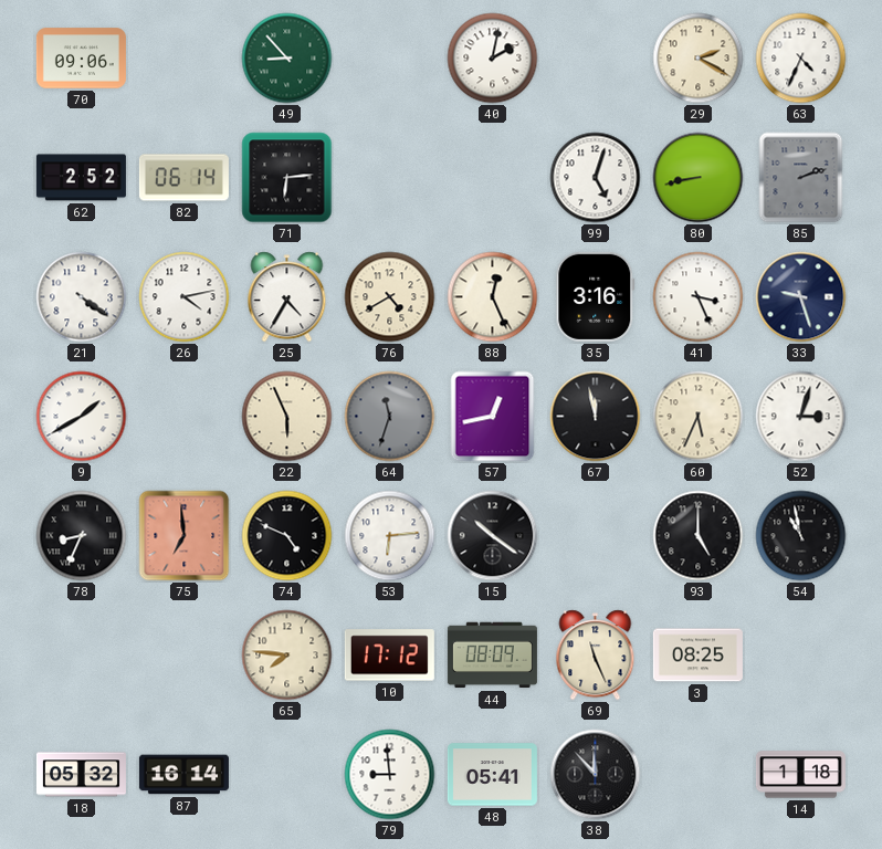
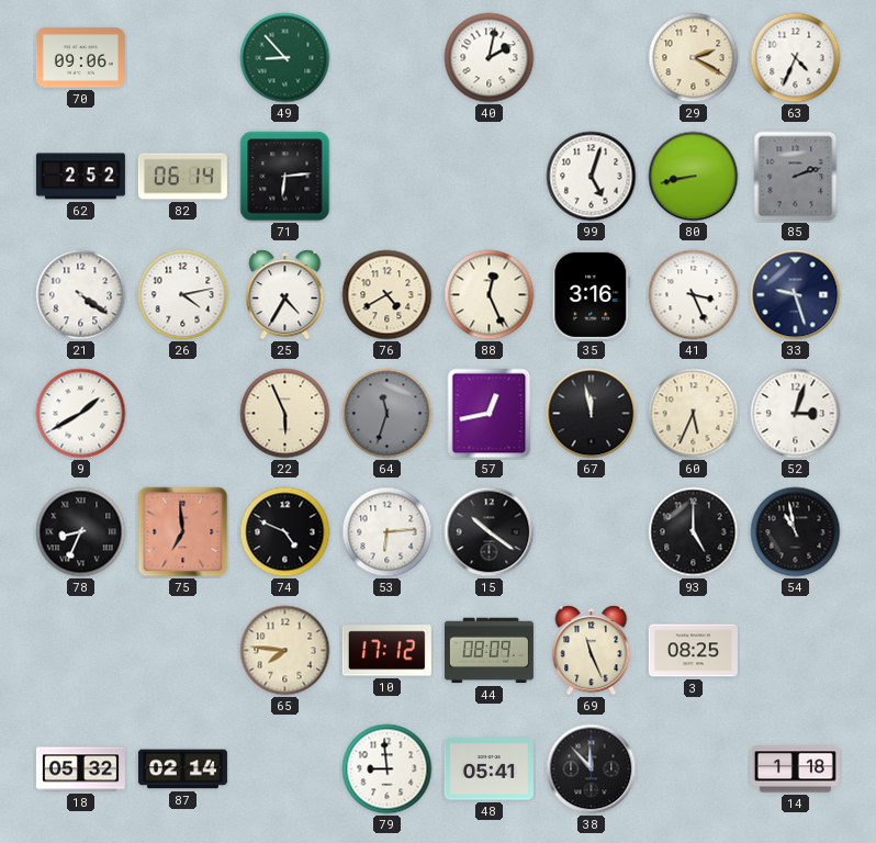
87: 16:14 -> 02:14
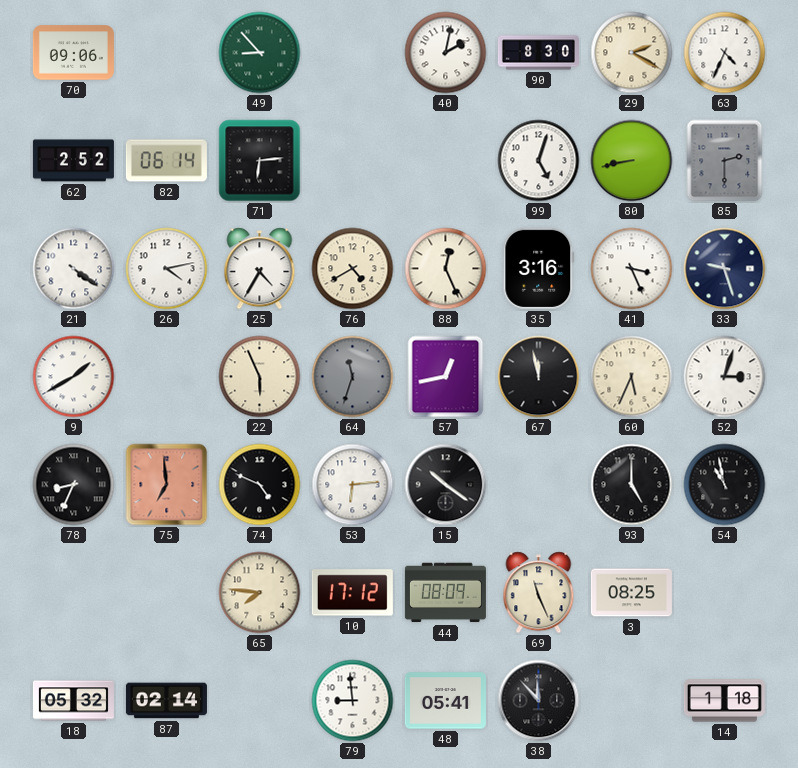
90: none -> 8:30
85: 2:12 -> 2:30
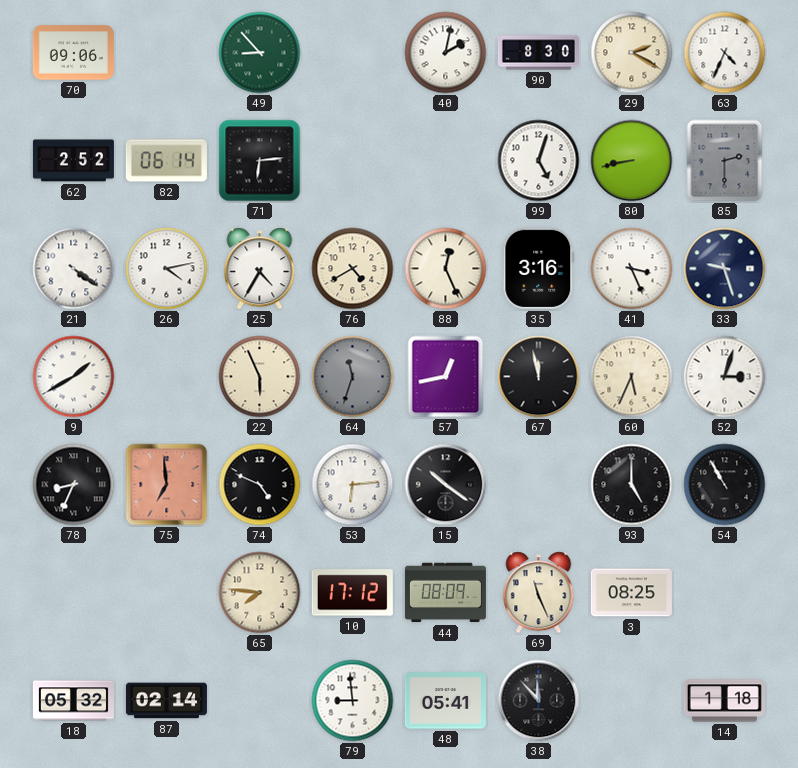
54: 10:58 -> 10:55
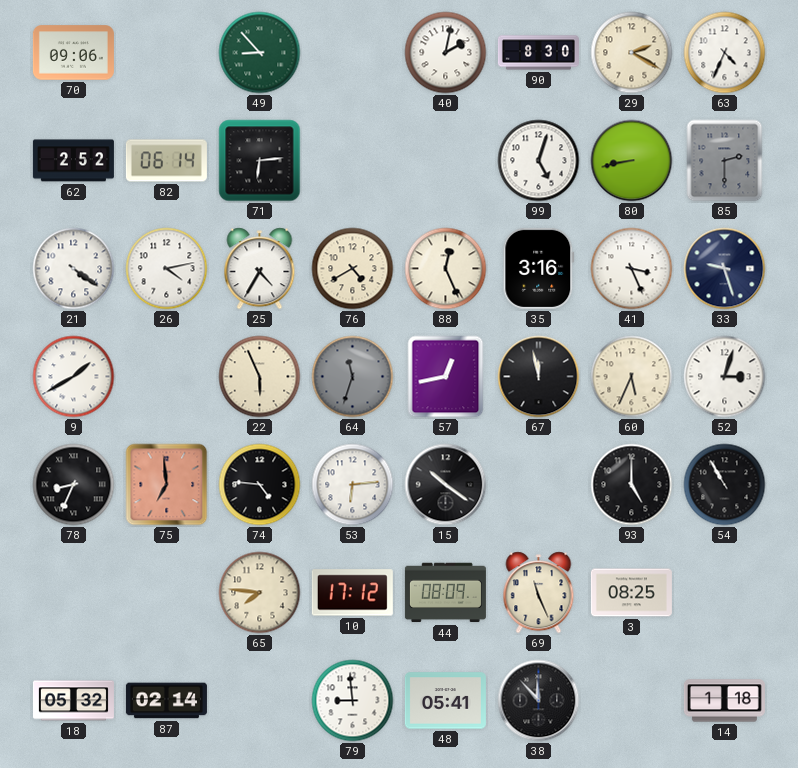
74: 4:49 -> 4:46
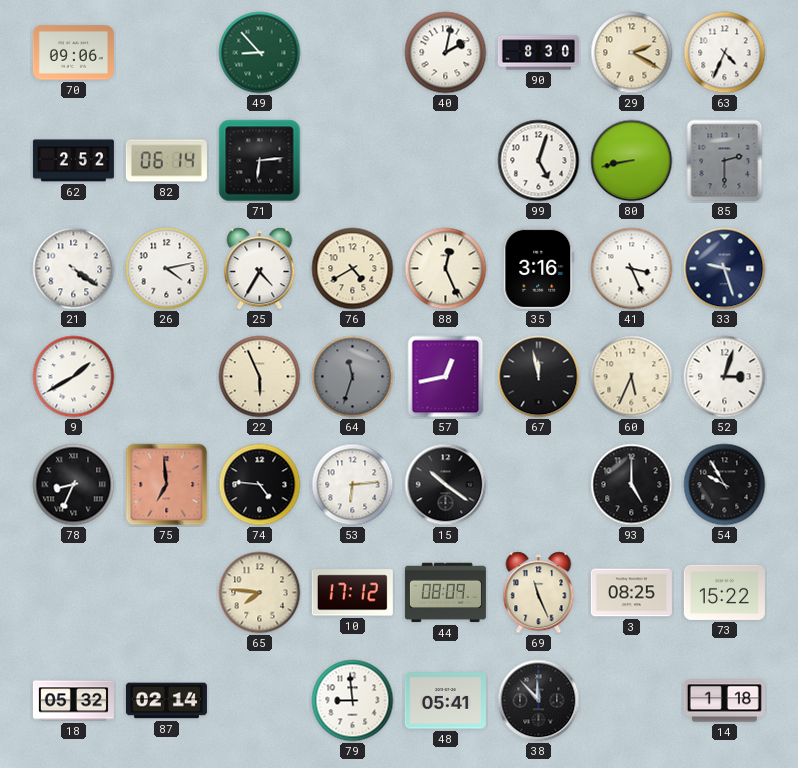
54: 10:55 -> 9:55
73: none -> 15:22
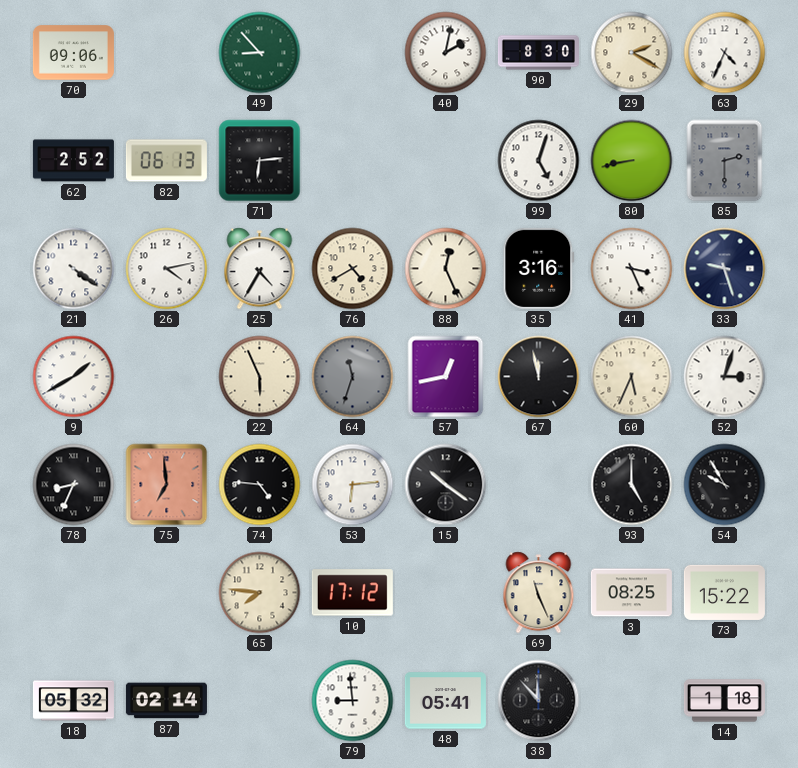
82: 06:14 -> 06:13
44: 08:09 -> none
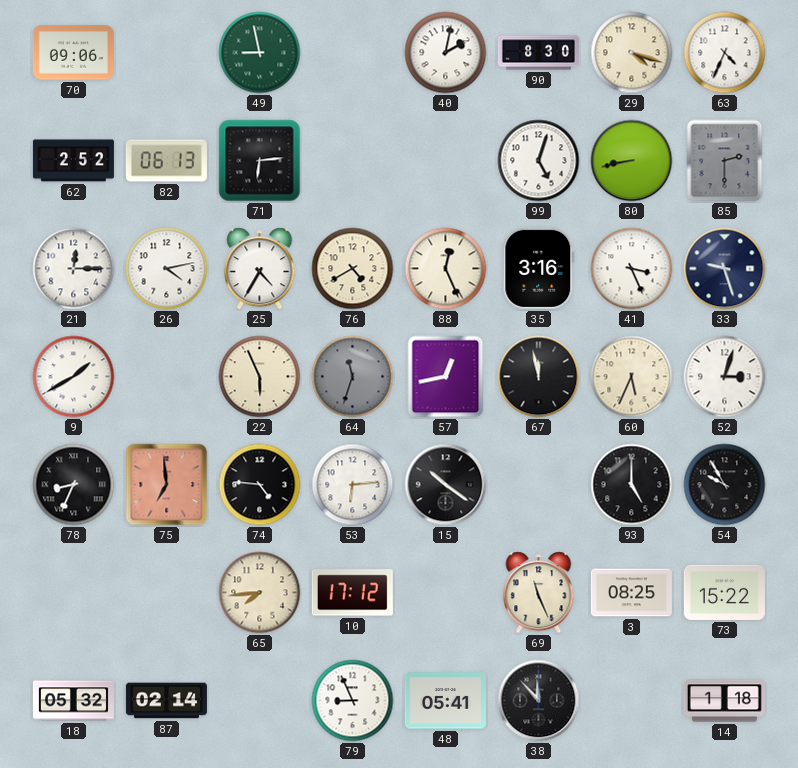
49: 8:53 -> 8:58
29: 2:20 -> 4:18
21: 4:21 -> 12:15
65: 7:46 -> 7:44
79: 8:59 -> 8:56
